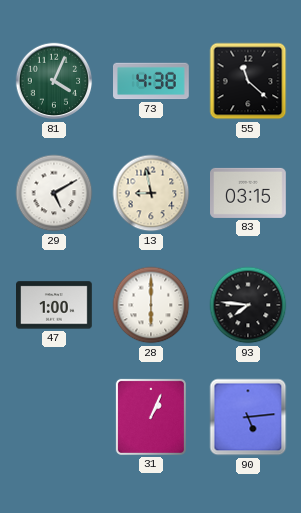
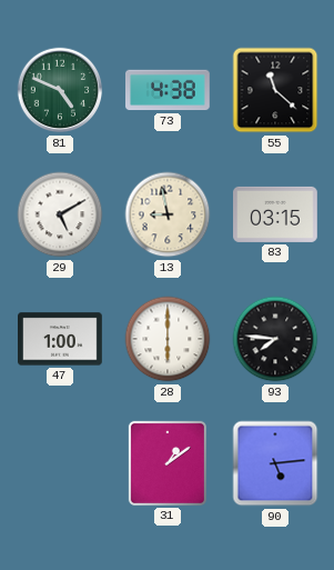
81: 4:04 -> 4:49
31: 1:04 -> 1:09
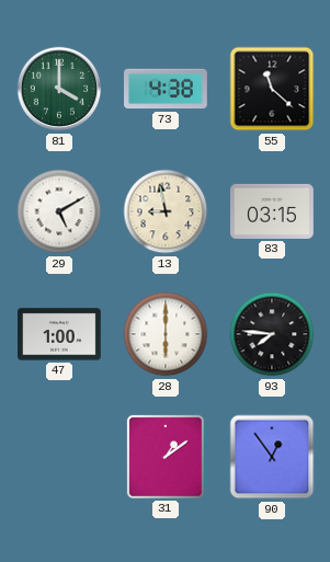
81: 4:49 -> 4:00
90: 5:14 -> 12:54
